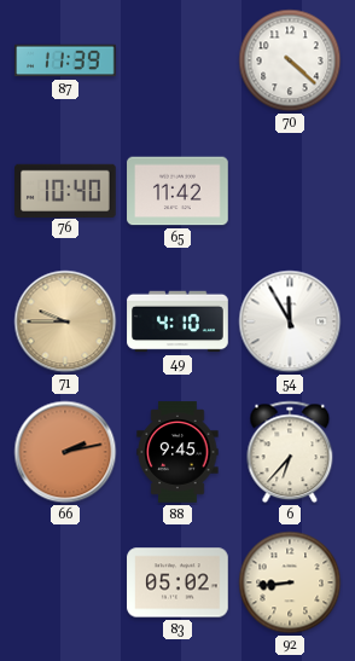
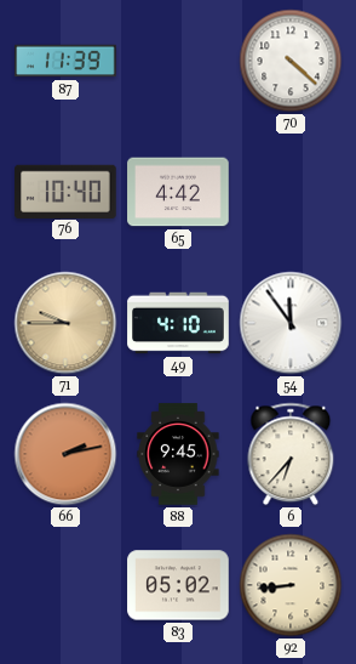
65: 11:42 -> 4:42
54: 11:55 -> 11:54
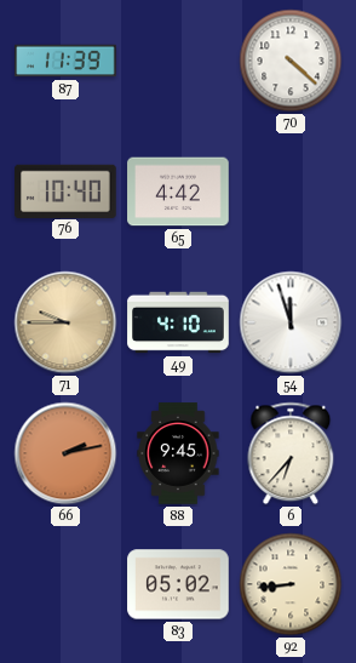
54: 11:54 -> 11:57
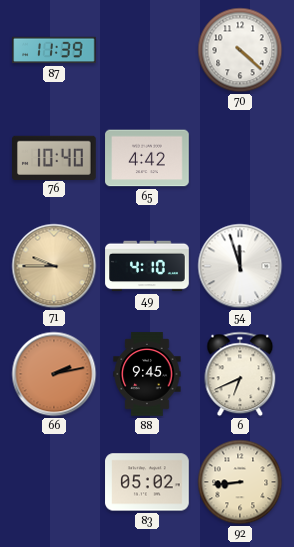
6: 6:37 -> 6:41
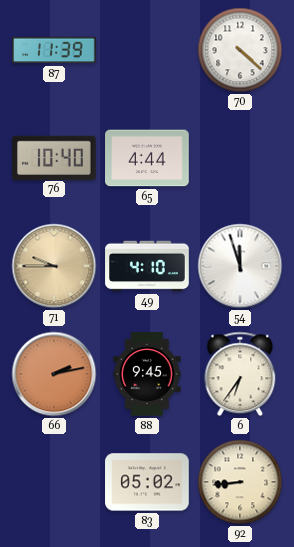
65: 4:42 -> 4:44
6: 6:41 -> 6:36
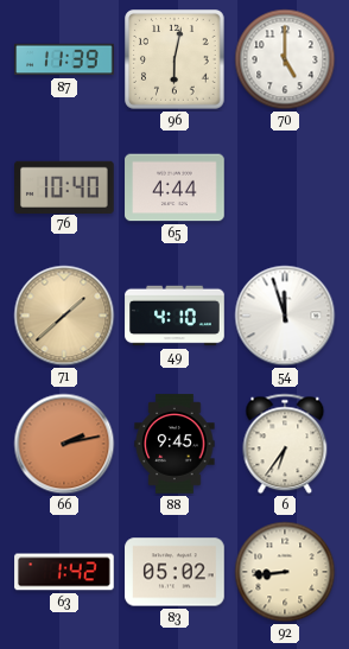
96: none -> 6:02
70: 4:22 -> 5:00
71: 9:45 -> 1:38
63: none -> 1:42
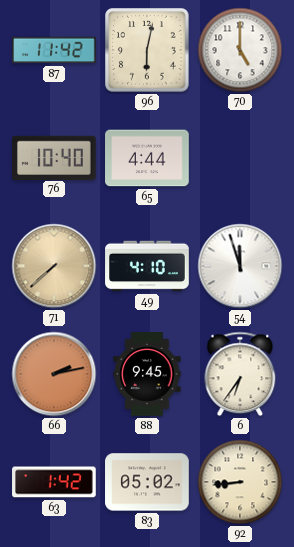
87: 11:39 -> 11:42
71: 1:38 -> 7:38
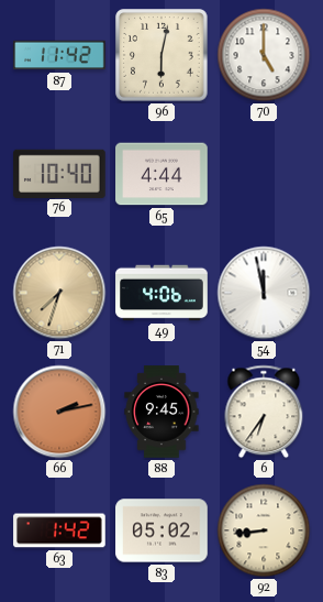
71: 7:38 -> 7:33
49: 4:10 -> 4:06
54: 11:57 -> 11:58
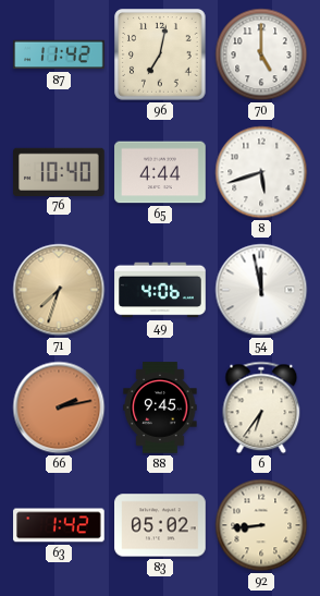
96: 6:02 -> 7:02
8: none -> 5:42
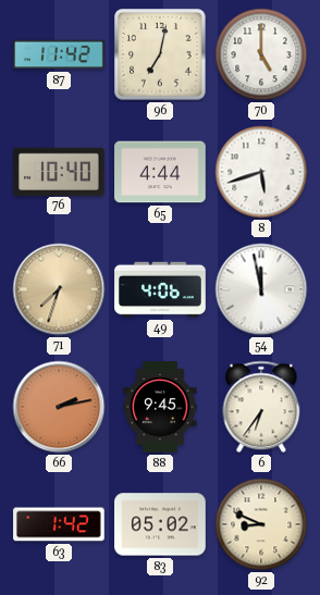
92: 8:44 -> 8:49
